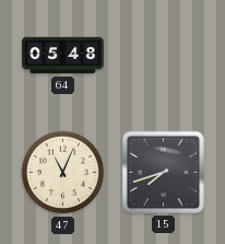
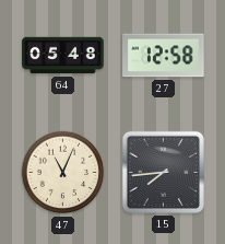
27: none -> 12:58
15: 7:42 -> 7:44
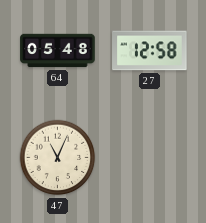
15: 7:44 -> none
